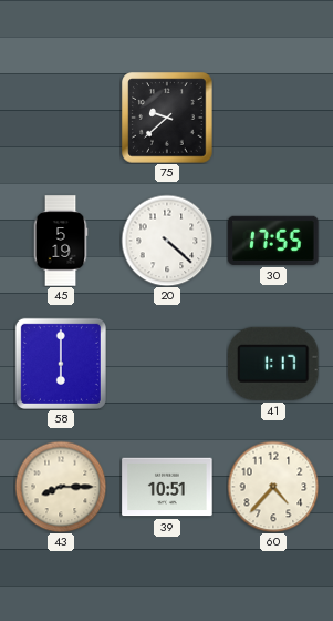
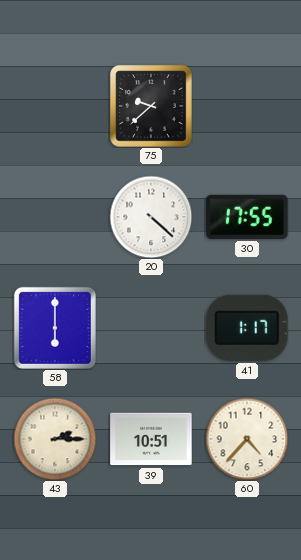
45: 5:19 -> none
43: 8:15 -> 2:15
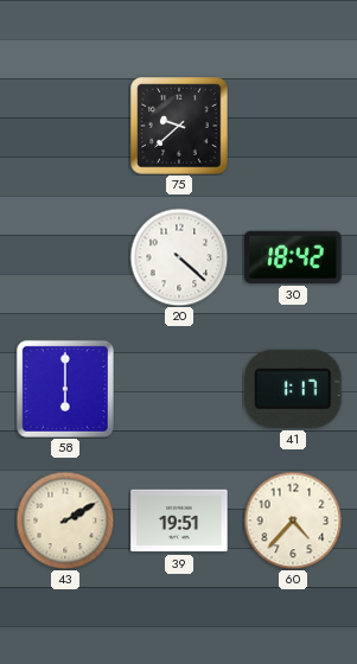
30: 17:55 -> 18:42
43: 2:15 -> 2:10
39: 10:51 -> 19:51
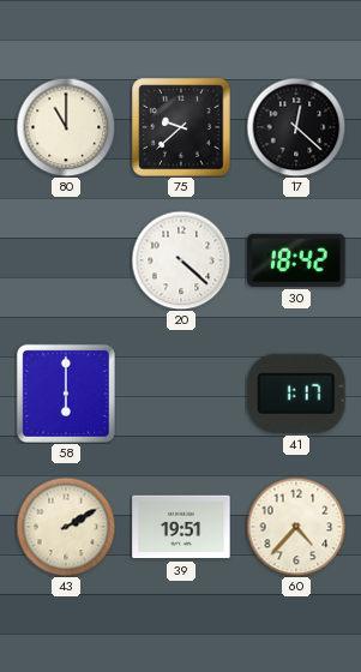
80: none -> 11:00
17: none -> 12:22
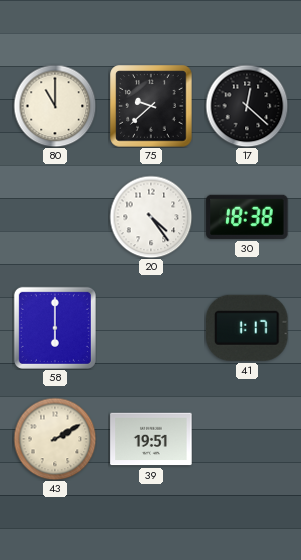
20: 4:22 -> 4:24
30: 18:42 -> 18:38
60: 4:37 -> none
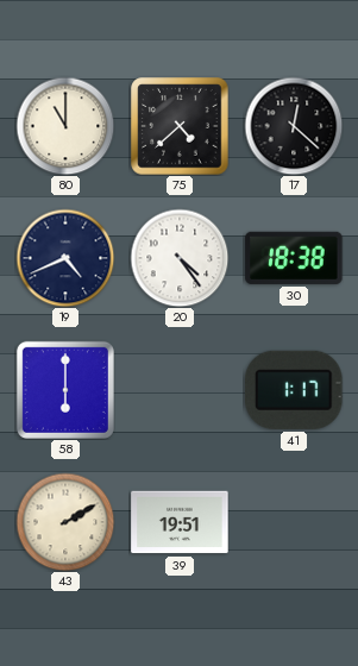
75: 9:38 -> 4:38
19: none -> 4:41
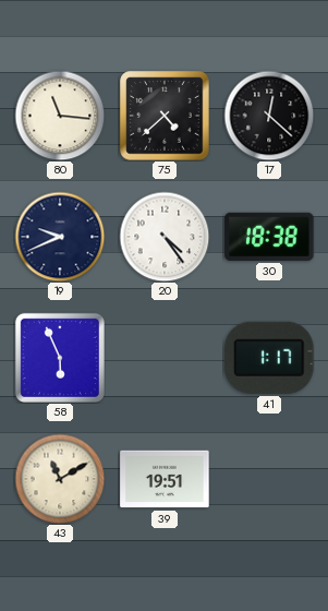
80: 11:00 -> 11:16
19: 4:41 -> 9:41
58: 6:00 -> 5:56
43: 2:10 -> 11:10
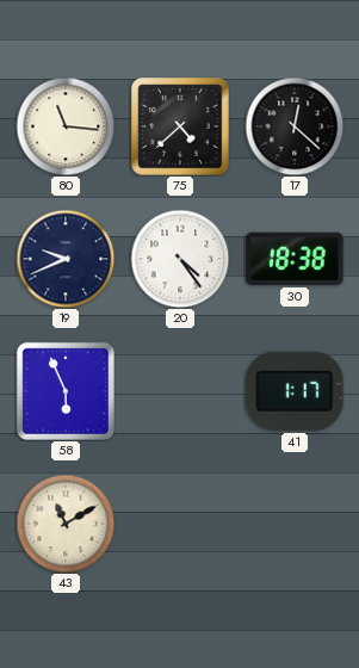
39: 19:51 -> none
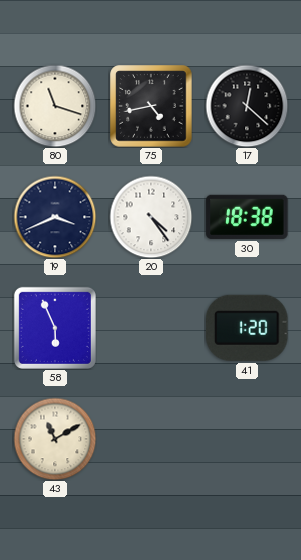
80: 11:16 -> 11:18
75: 4:38 -> 4:43
19: 9:41 -> 3:41
41: 1:17 -> 1:20
